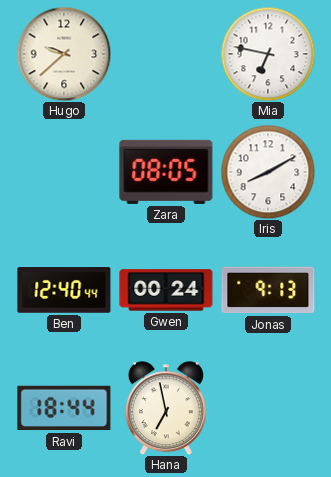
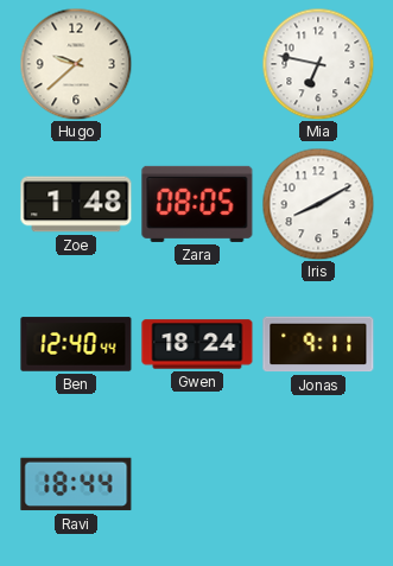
Zoe: none -> 1:48
Gwen: 00:24 -> 18:24
Jonas: 9:13 -> 9:11
Hana: 6:58 -> none
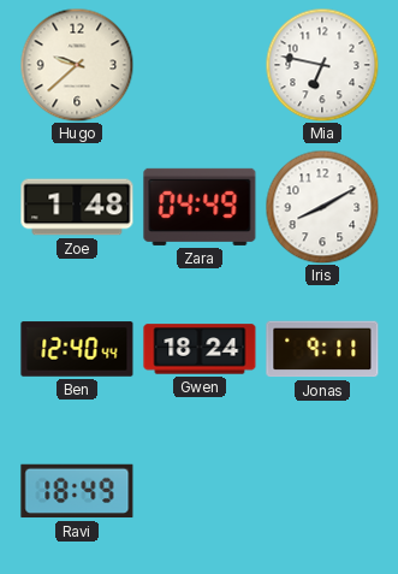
Zara: 08:05 -> 04:49
Ravi: 18:44 -> 18:49
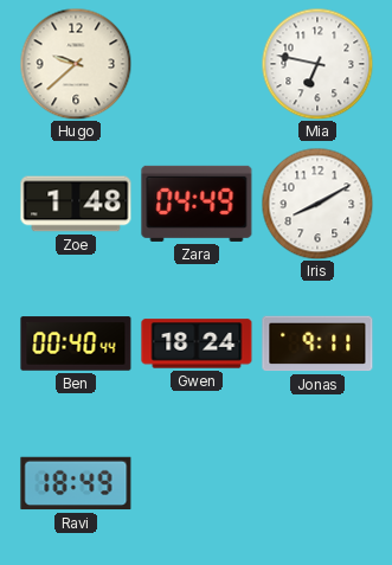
Ben: 12:40 -> 00:40
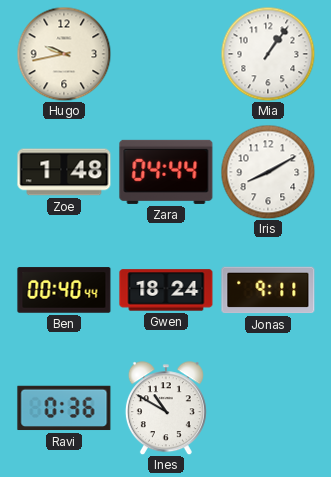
Hugo: 9:38 -> 9:43
Mia: 6:47 -> 1:06
Zara: 04:49 -> 04:44
Ravi: 18:49 -> 0:36
Ines: none -> 10:50
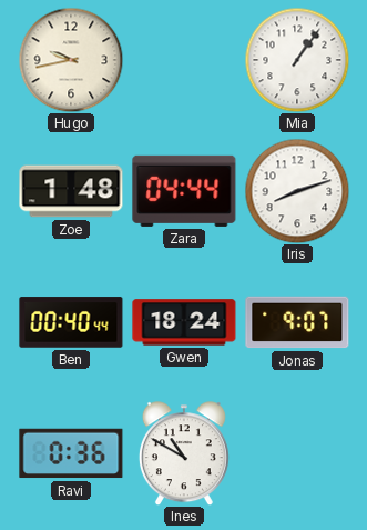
Iris: 8:10 -> 8:12
Jonas: 9:11 -> 9:07
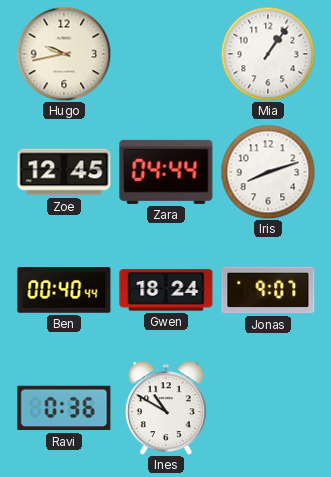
Zoe: 1:48 -> 12:45
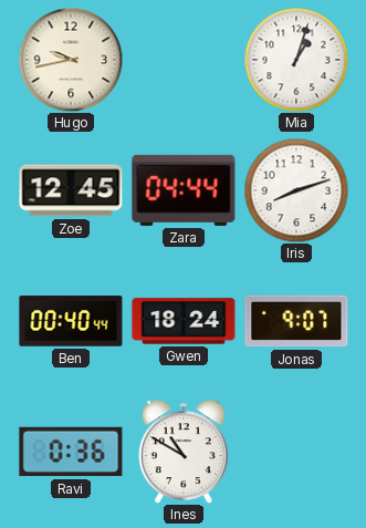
Mia: 1:06 -> 1:03
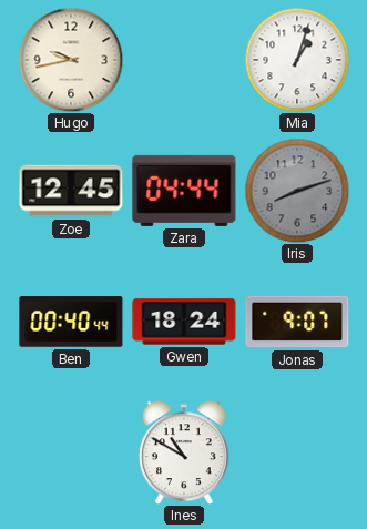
Iris dial: white -> grey
Ravi: 0:36 -> none
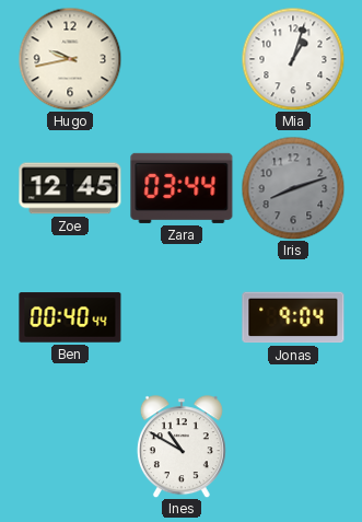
Zara: 04:44 -> 03:44
Gwen: 18:24 -> none
Jonas: 9:07 -> 9:04
